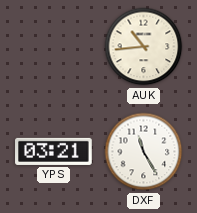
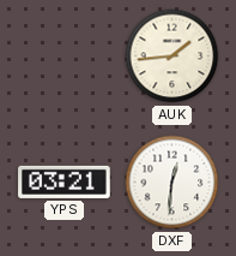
AUK: 10:44 -> 1:44
DXF: 11:25 -> 12:31
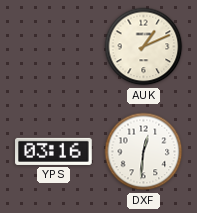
AUK: 1:44 -> 1:11
YPS: 03:21 -> 03:16
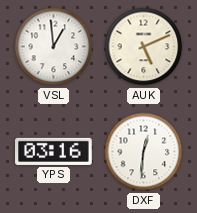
VSL: none -> 12:59
AUK: 1:11 -> 5:11
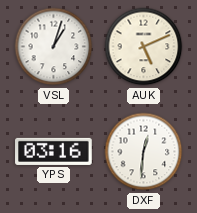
VSL: 12:59 -> 1:03
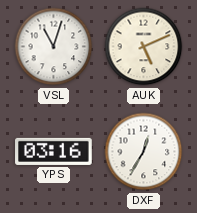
VSL: 1:03 -> 11:03
DXF: 12:31 -> 12:35
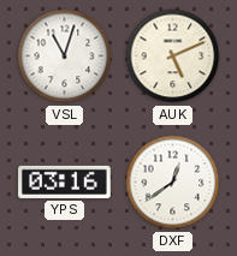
DXF: 12:35 -> 12:39
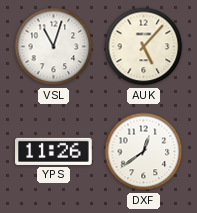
AUK: 5:11 -> 5:07
YPS: 03:16 -> 11:26
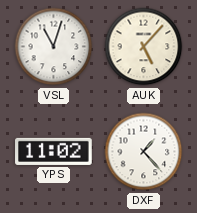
YPS: 11:26 -> 11:02
DXF: 12:39 -> 1:23
